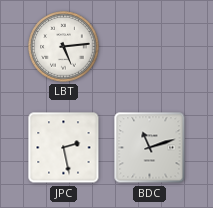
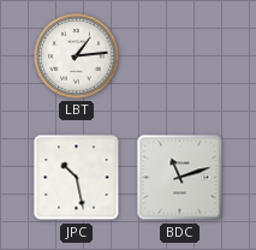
LBT: 5:14 -> 1:14
JPC: 2:28 -> 10:28
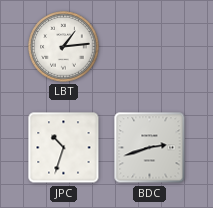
JPC: 10:28 -> 10:33
BDC: 11:12 -> 2:42
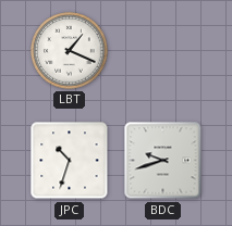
LBT: 1:14 -> 1:19
BDC: 2:42 -> 9:42
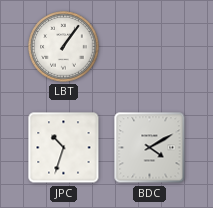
LBT: 1:19 -> 1:06
BDC: 9:42 -> 4:10
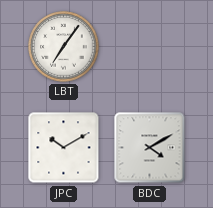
LBT: 1:06 -> 7:06
JPC: 10:33 -> 10:10
